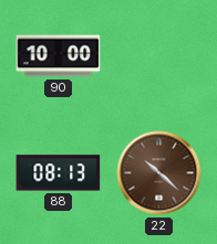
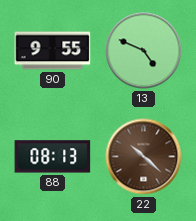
90: 10:00 -> 9:55
13: none -> 4:49
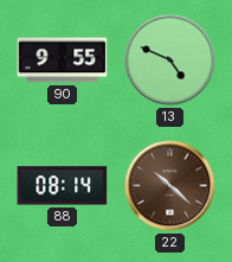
88: 08:13 -> 08:14
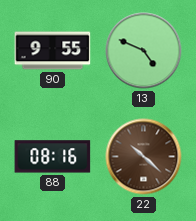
88: 08:14 -> 08:16
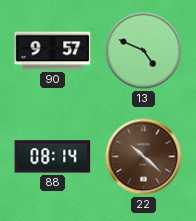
90: 9:55 -> 9:57
88: 08:16 -> 08:14
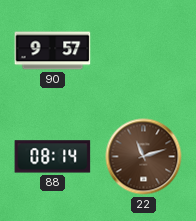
13: 4:49 -> none
22: 10:22 -> 11:12
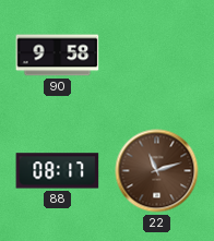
90: 9:57 -> 9:58
88: 08:14 -> 08:17
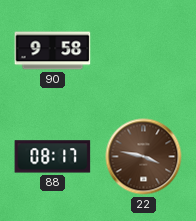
22: 11:12 -> 3:47
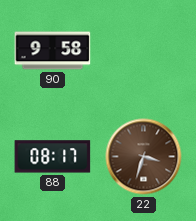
22: 3:47 -> 3:33
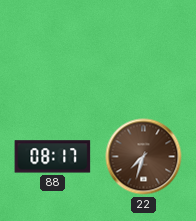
90: 9:58 -> none
22: 3:33 -> 7:33
